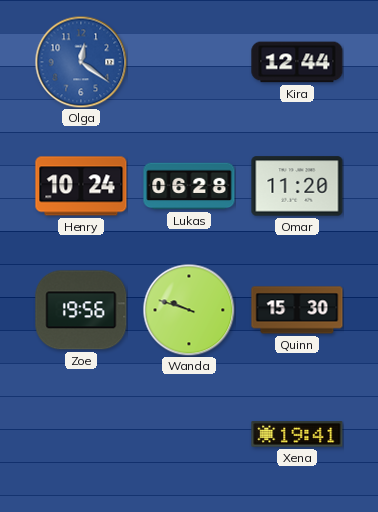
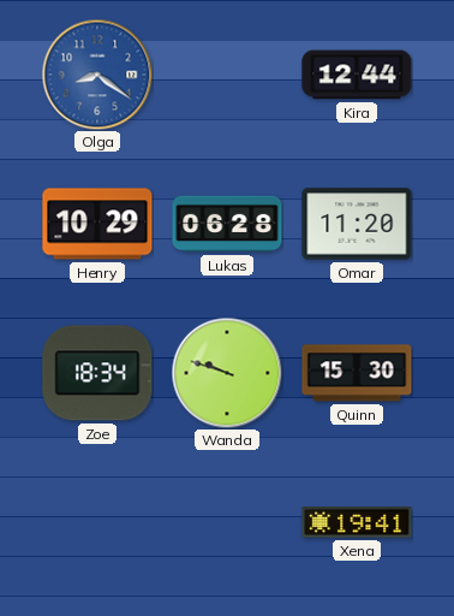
Olga: 12:21 -> 8:21
Henry: 10:24 -> 10:29
Zoe: 19:56 -> 18:34
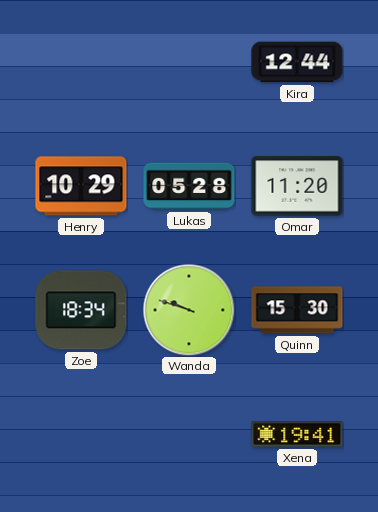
Olga: 8:21 -> none
Lukas: 06:28 -> 05:28
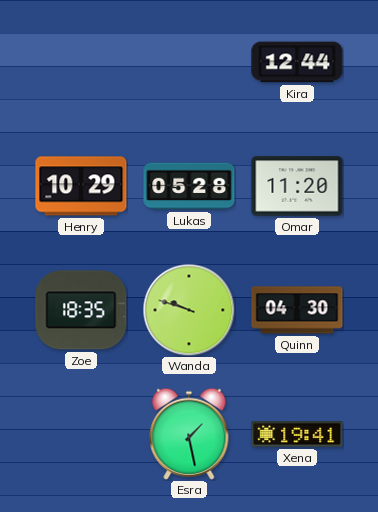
Zoe: 18:34 -> 18:35
Quinn: 15:30 -> 04:30
Esra: none -> 1:28
